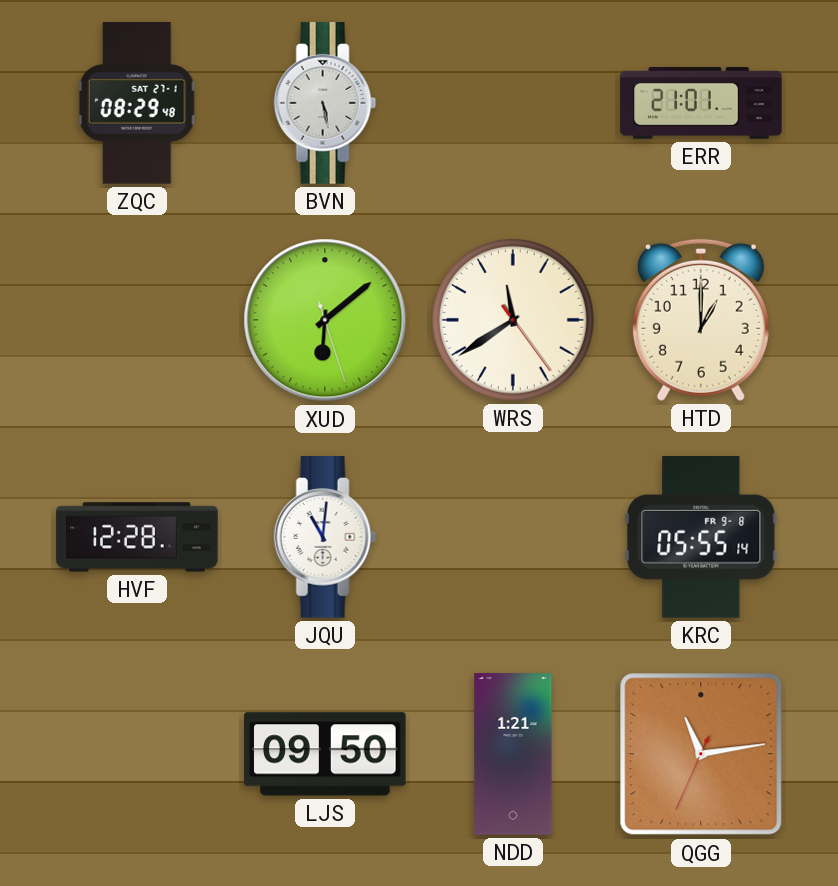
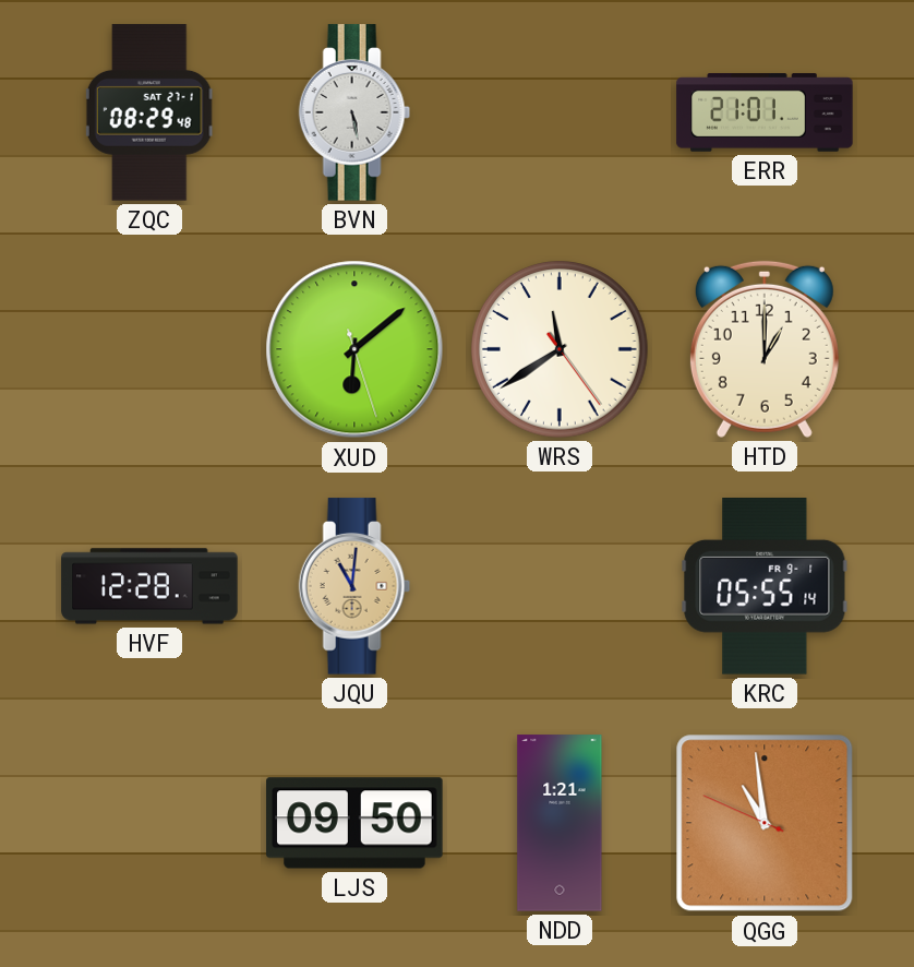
JQU dial: white -> champagne
KRC date: FR 9-8 -> FR 9-1
QGG: 11:13 -> 10:58
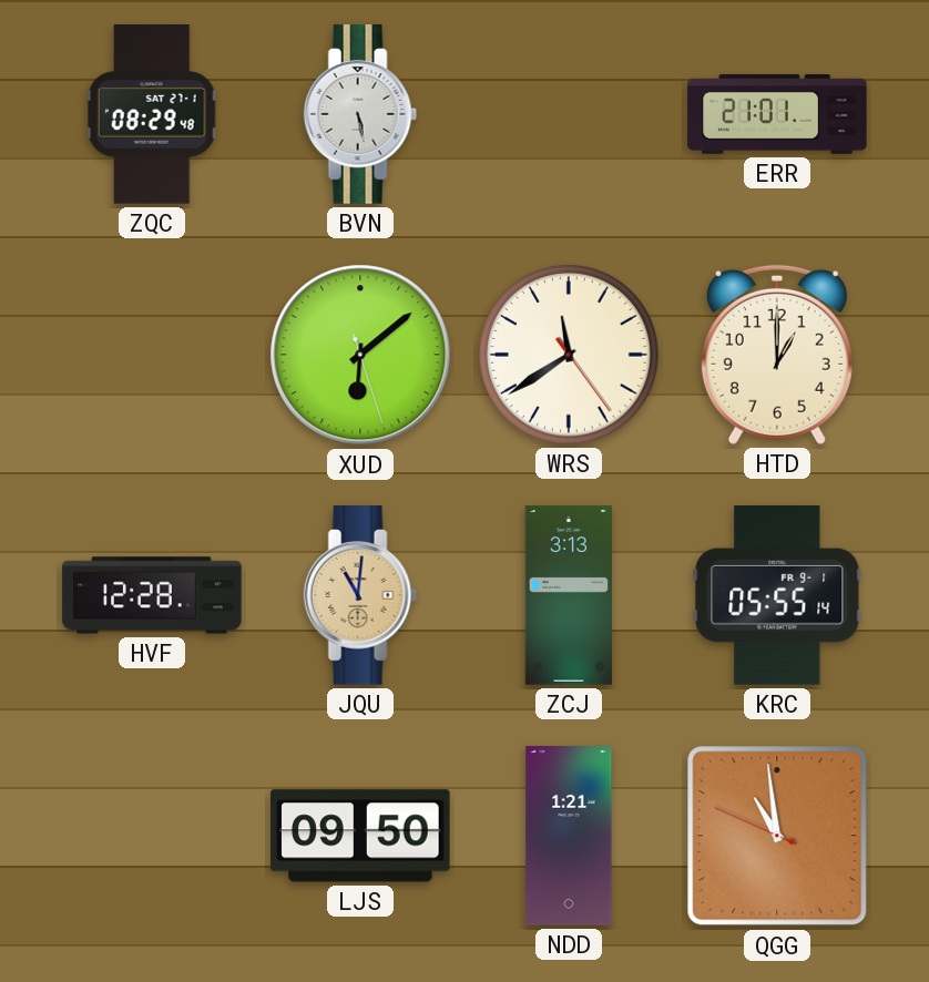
ZCJ: none -> 3:13
